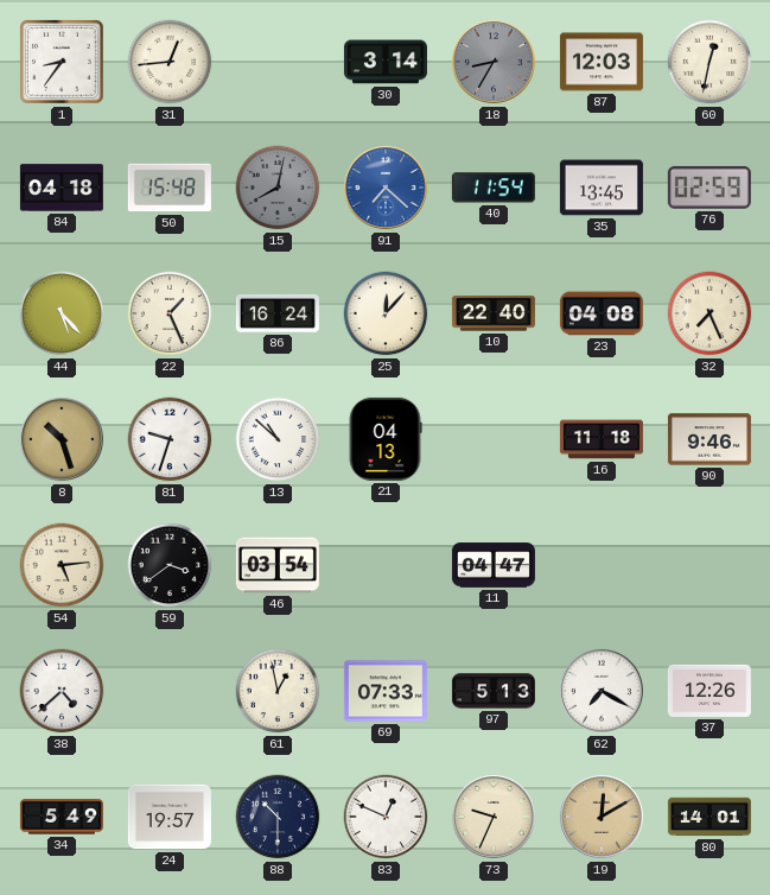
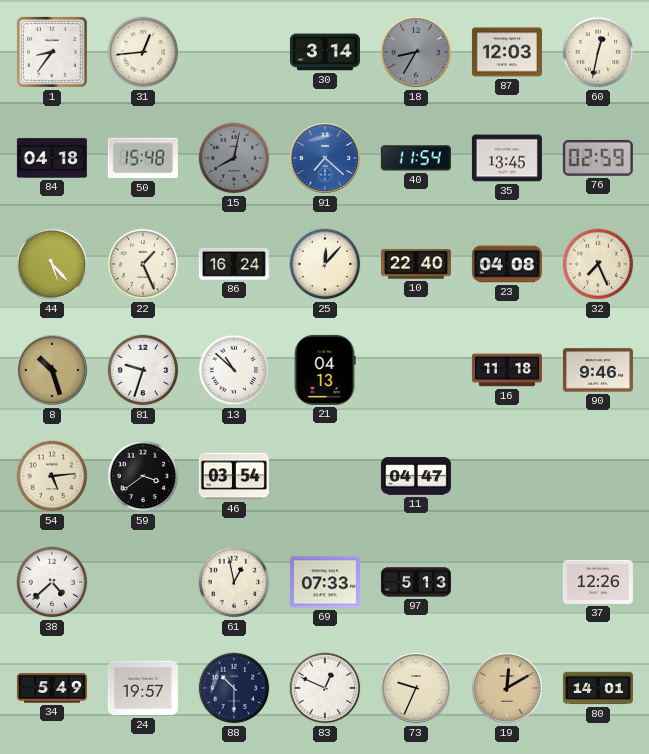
62: 7:20 -> none
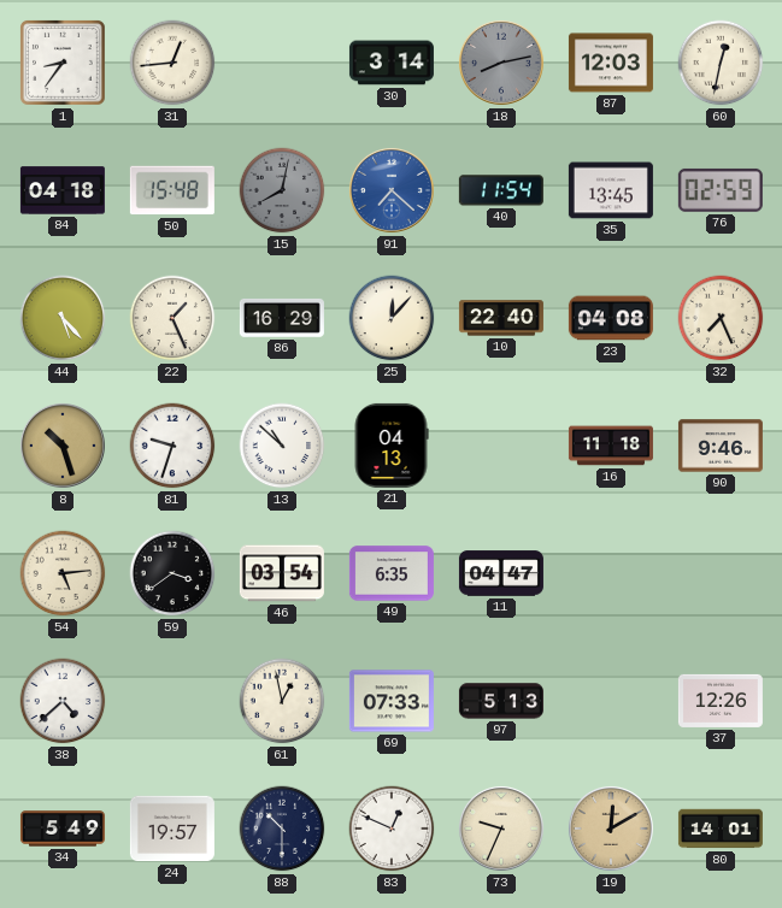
18: 8:35 -> 8:13
86: 16:24 -> 16:29
49: none -> 6:35
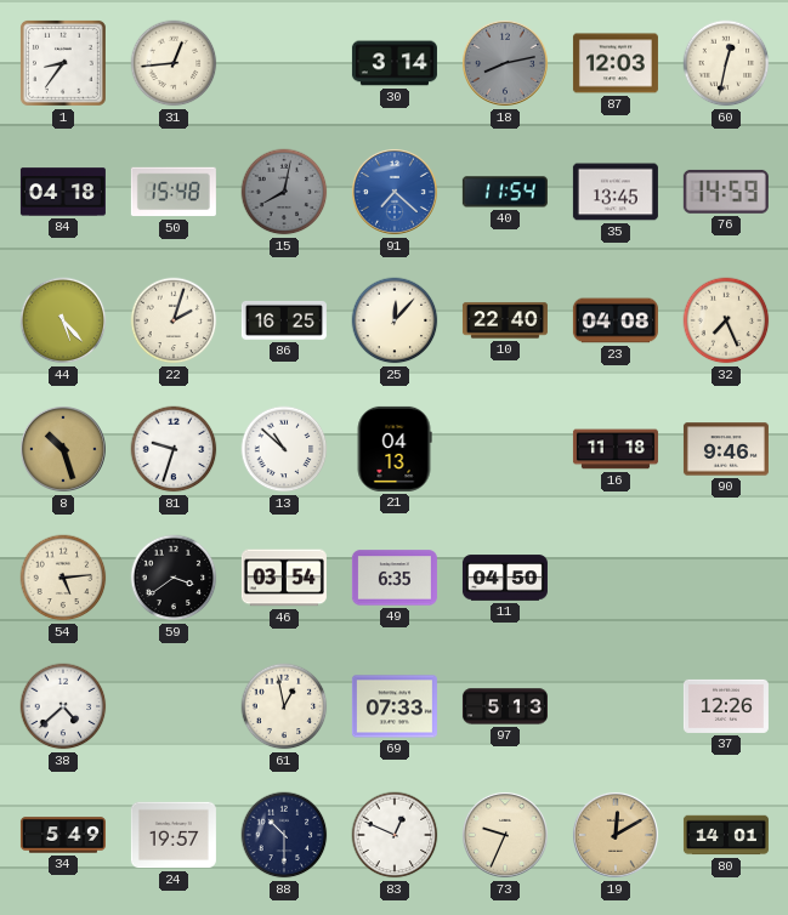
76: 02:59 -> 14:59
22: 1:26 -> 2:03
86: 16:29 -> 16:25
11: 04:47 -> 04:50
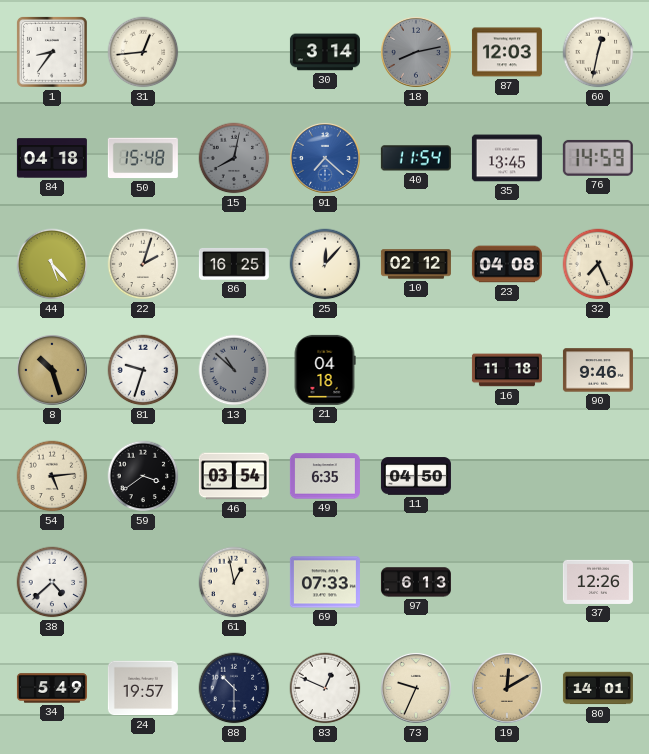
10: 22:40 -> 02:12
13 dial: white -> grey
21: 04:13 -> 04:18
97: 5:13 -> 6:13
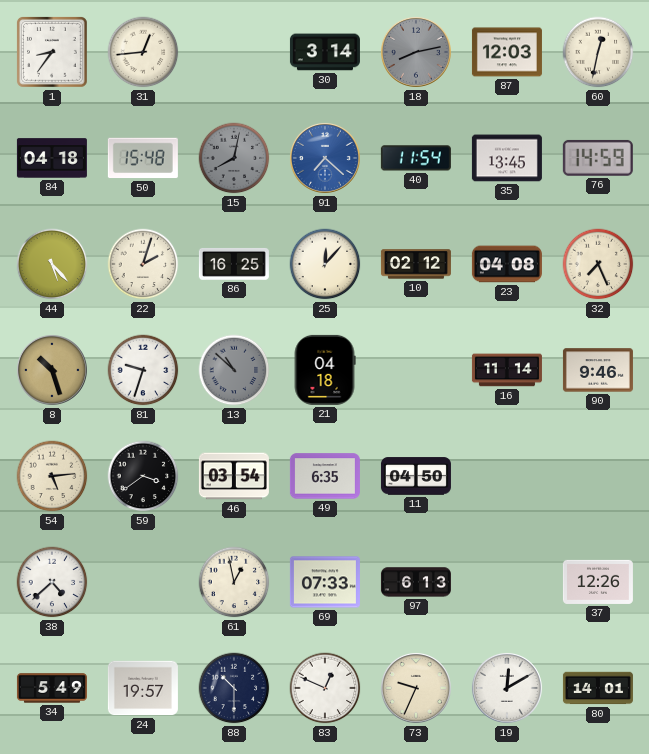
16: 11:18 -> 11:14
19 dial: champagne -> white
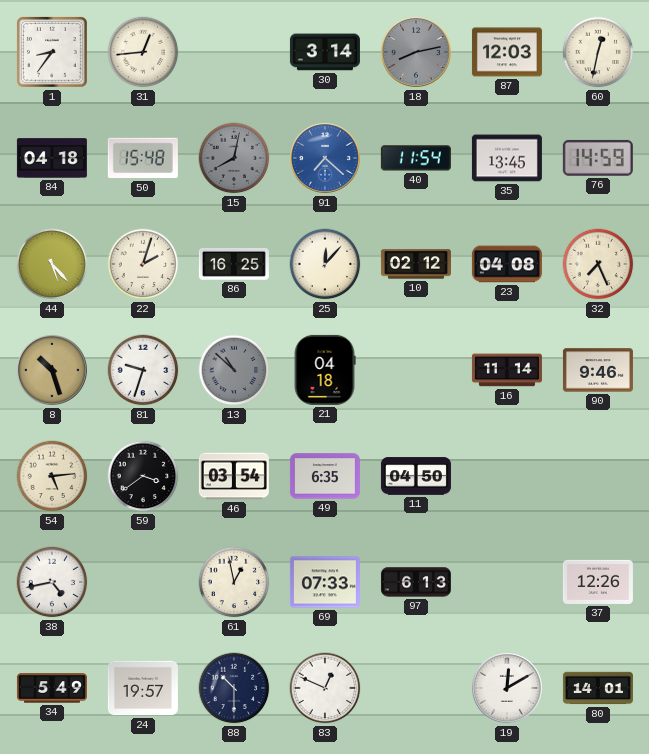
38: 4:38 -> 4:43
73: 9:34 -> none
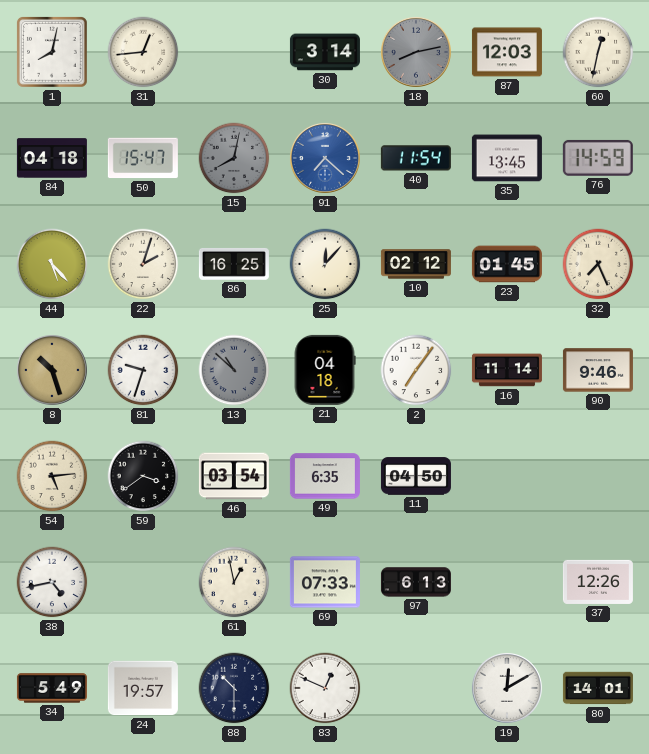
1: 8:36 -> 8:02
50: 15:48 -> 15:47
23: 04:08 -> 01:45
2: none -> 7:06
